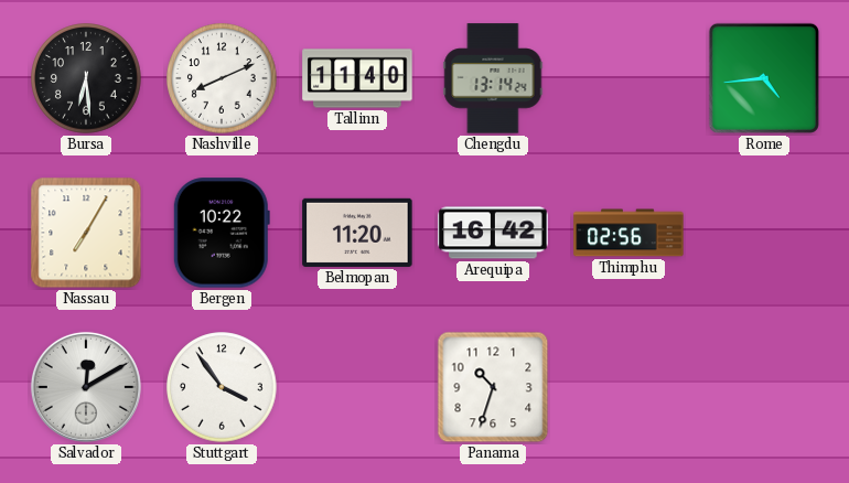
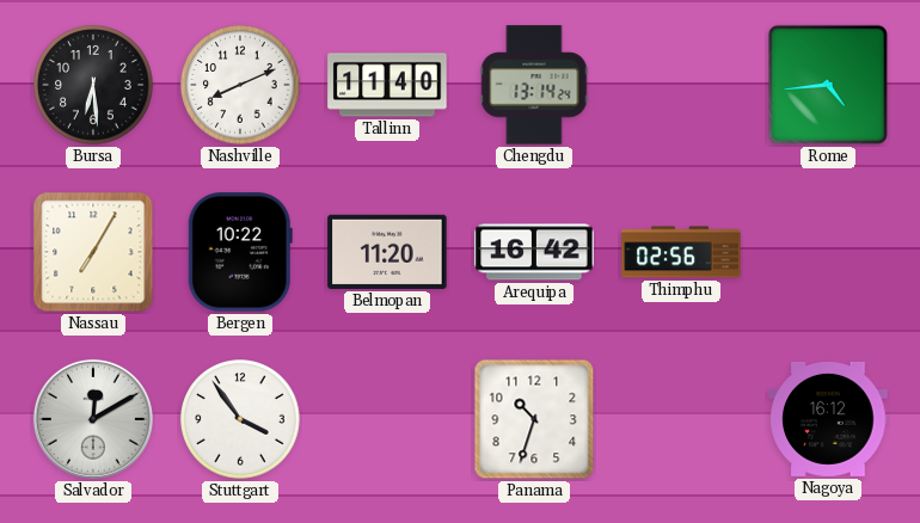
Nagoya: none -> 16:12
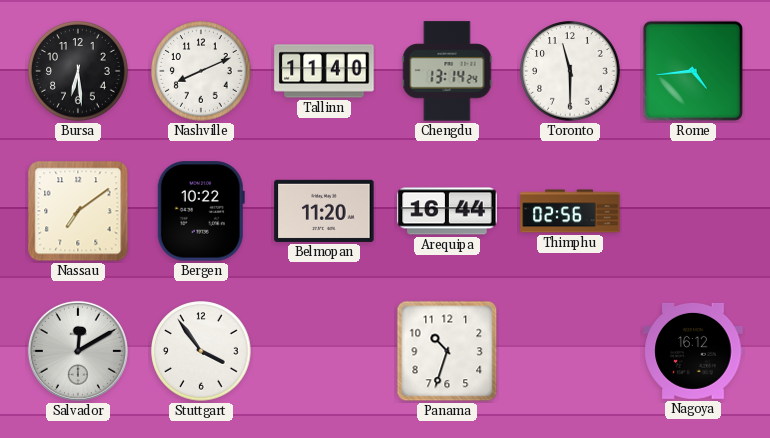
Toronto: none -> 11:30
Nassau: 7:05 -> 7:09
Arequipa: 16:42 -> 16:44
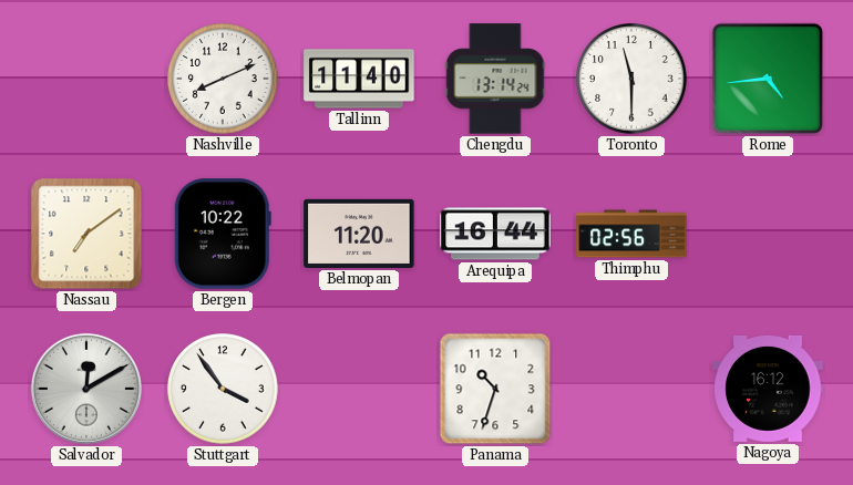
Bursa: 6:29 -> none
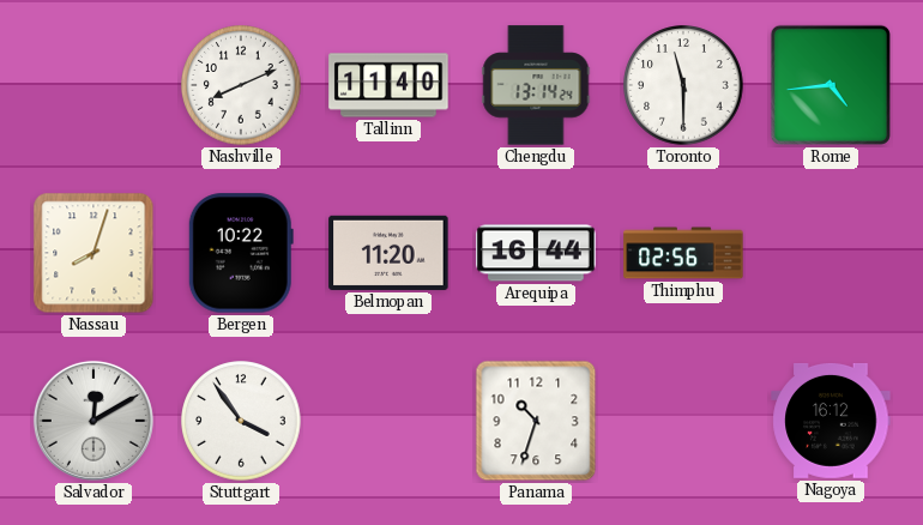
Nassau: 7:09 -> 8:03
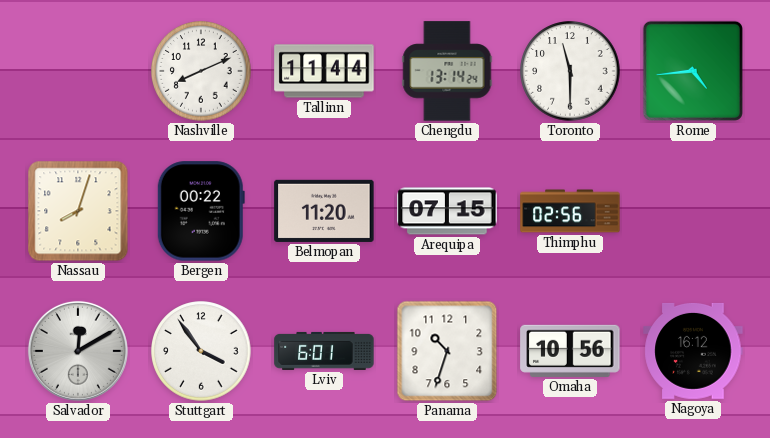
Tallinn: 11:40 -> 11:44
Bergen: 10:22 -> 00:22
Arequipa: 16:44 -> 07:15
Lviv: none -> 6:01
Omaha: none -> 10:56
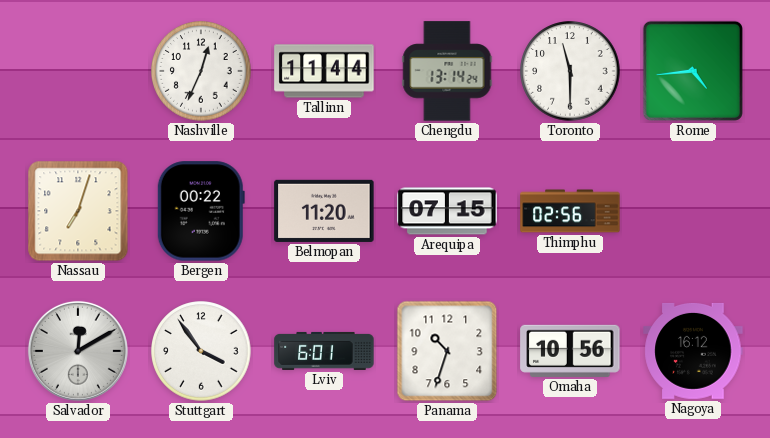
Nashville: 8:11 -> 12:34
Nassau: 8:03 -> 7:03
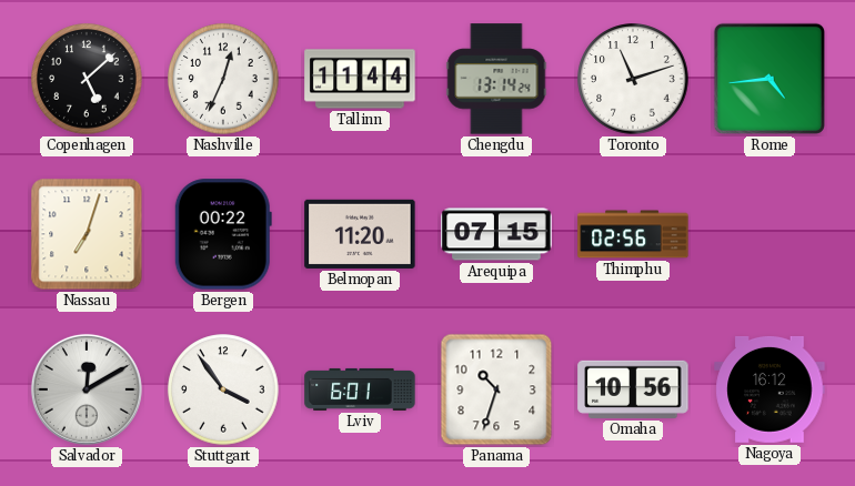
Copenhagen: none -> 5:08
Toronto: 11:30 -> 11:12
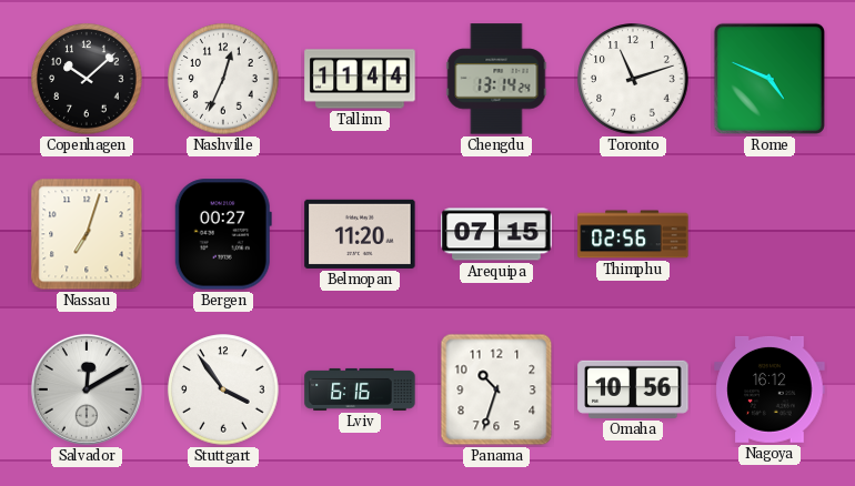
Copenhagen: 5:08 -> 10:08
Rome: 4:44 -> 4:49
Bergen: 00:22 -> 00:27
Lviv: 6:01 -> 6:16
